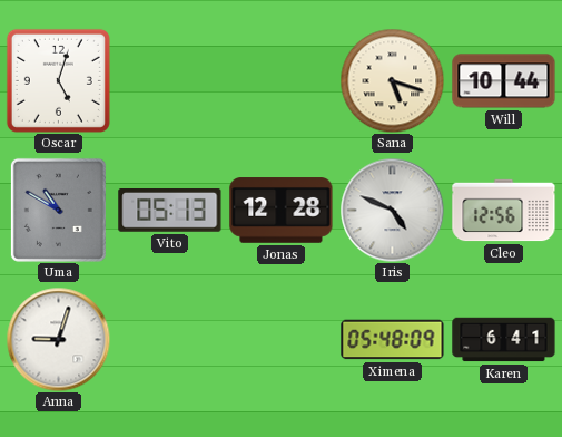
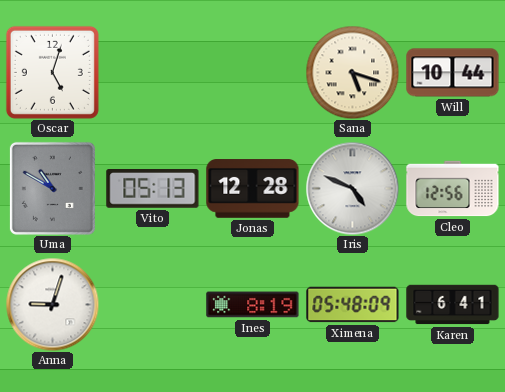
Ines: none -> 8:19
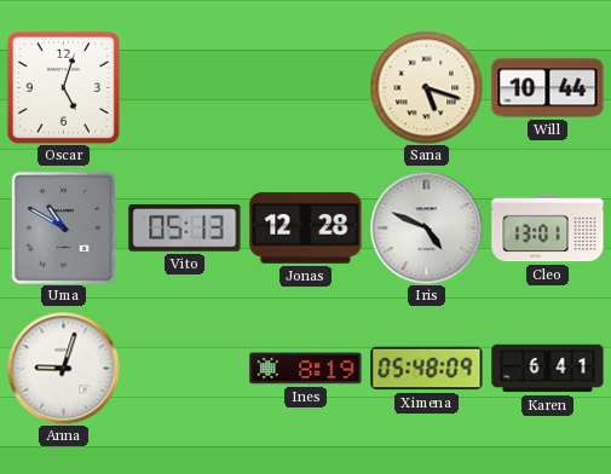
Cleo: 12:56 -> 13:01
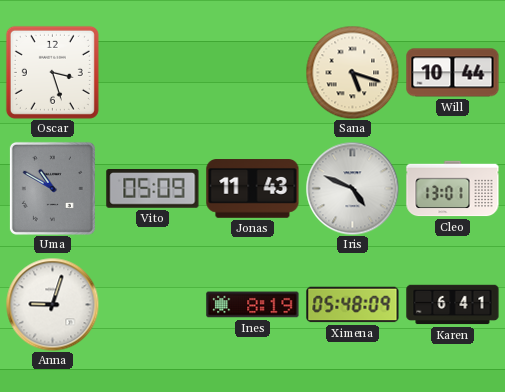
Oscar: 5:03 -> 3:27
Vito: 05:13 -> 05:09
Jonas: 12:28 -> 11:43
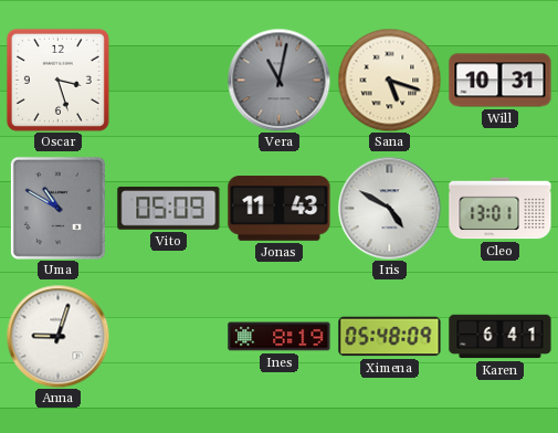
Vera: none -> 11:02
Will: 10:44 -> 10:31
Iris: 4:49 -> 4:50
